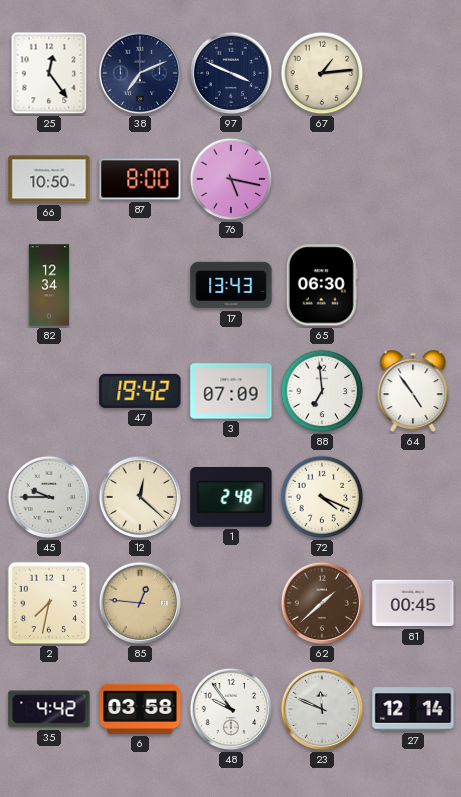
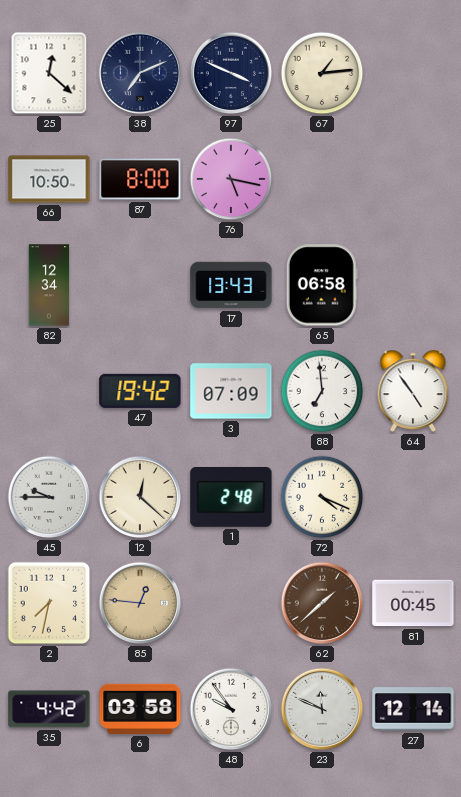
25: 12:24 -> 12:22
65: 06:30 -> 06:58
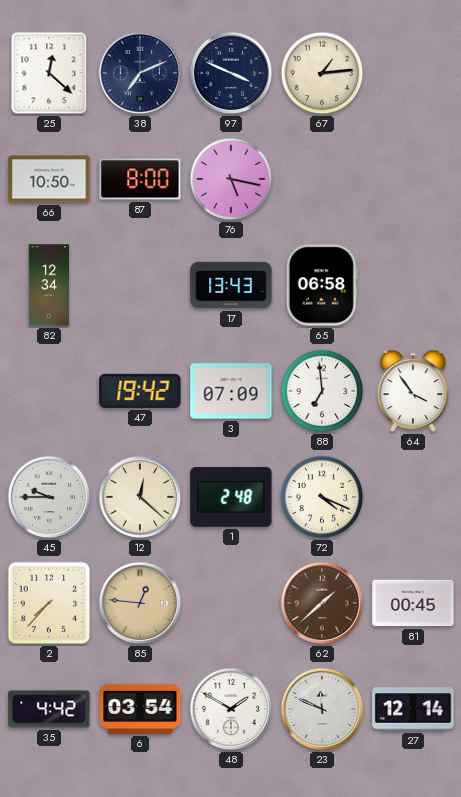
64: 4:54 -> 3:54
2: 7:32 -> 7:37
6: 03:58 -> 03:54
48: 9:54 -> 1:50
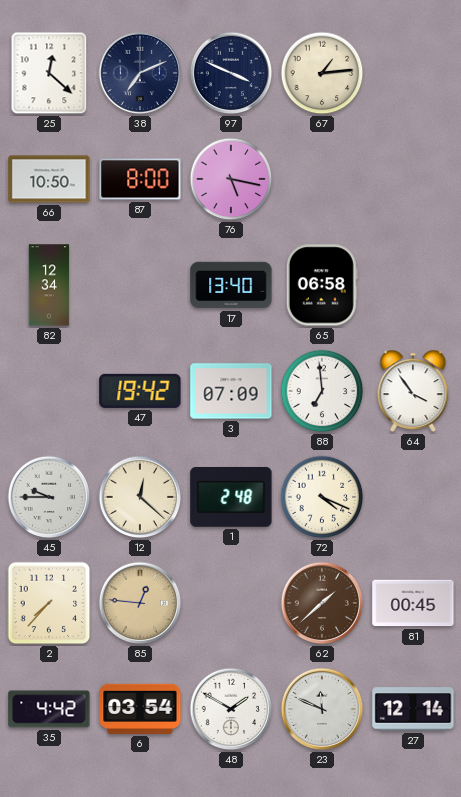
17: 13:43 -> 13:40
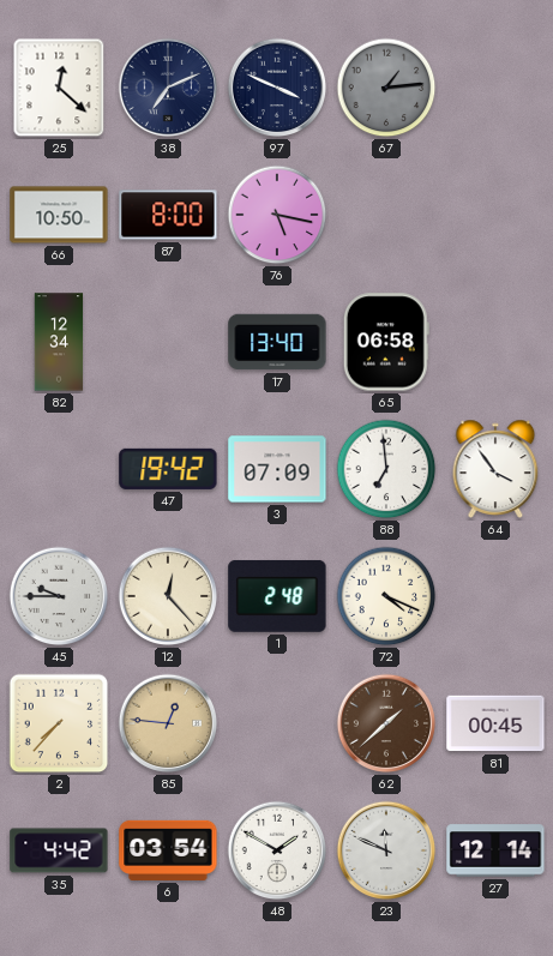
67 dial: cream -> grey
12: 12:22 -> 12:23
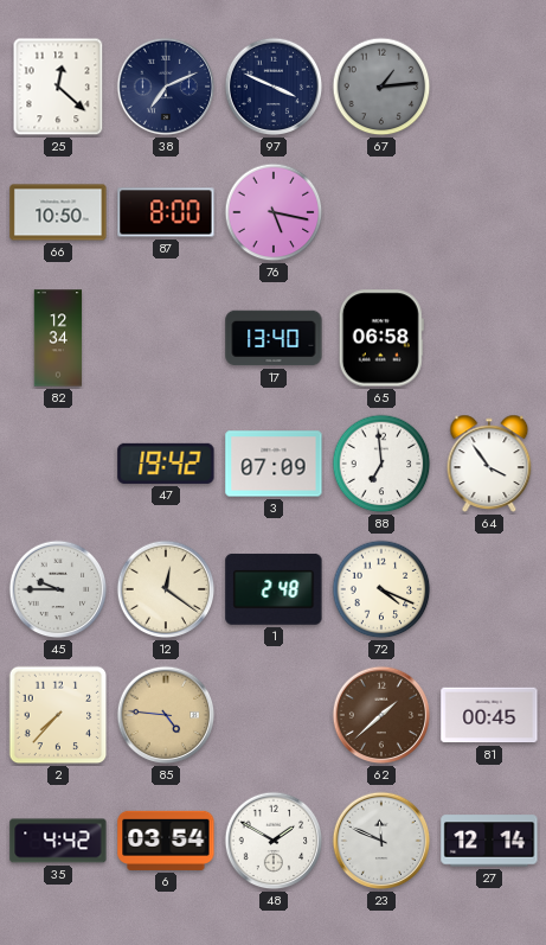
12: 12:23 -> 12:21
85: 12:46 -> 4:46
